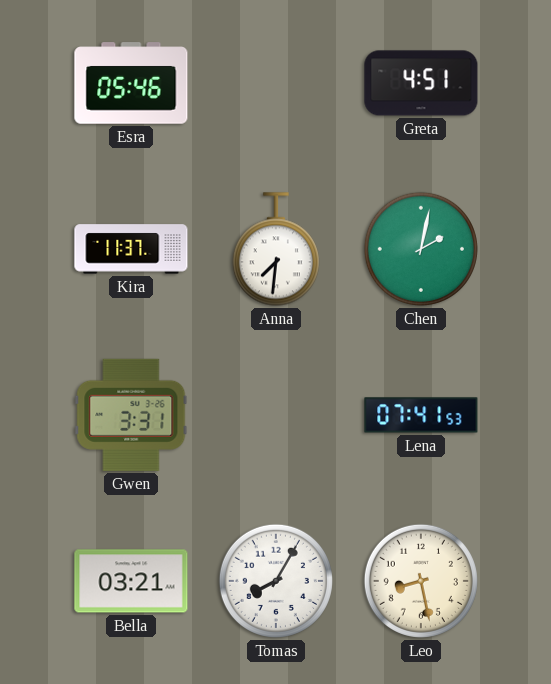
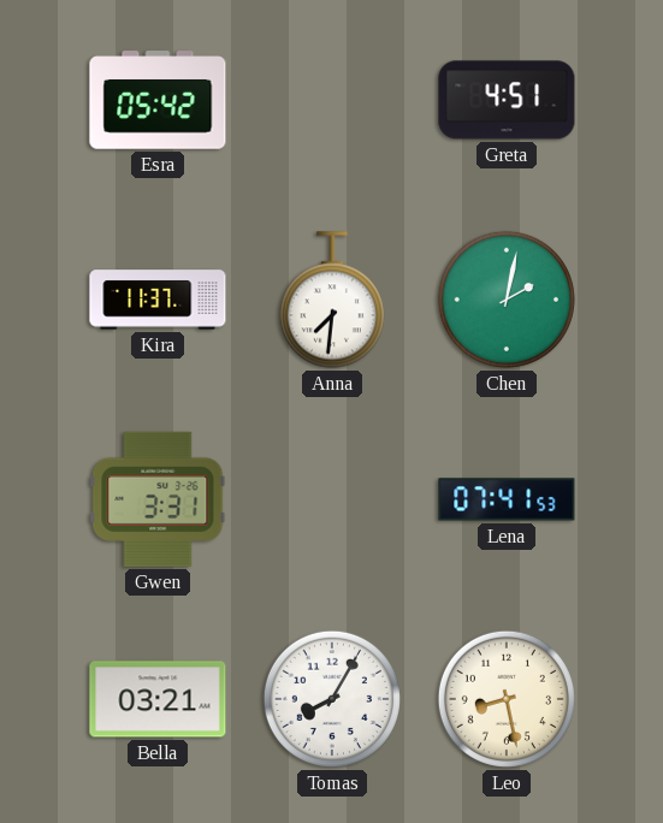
Esra: 05:46 -> 05:42
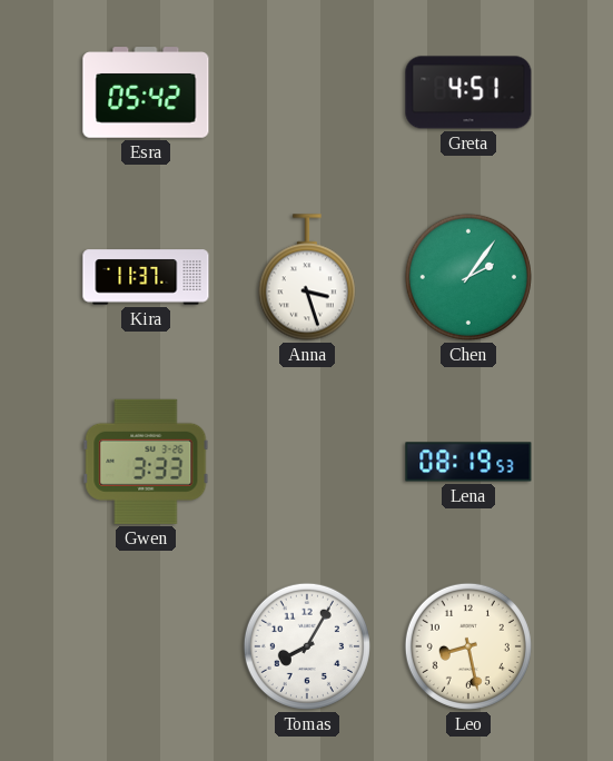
Anna: 7:31 -> 3:27
Chen: 2:02 -> 2:06
Gwen: 3:31 -> 3:33
Lena: 07:41 -> 08:19
Bella: 03:21 -> none
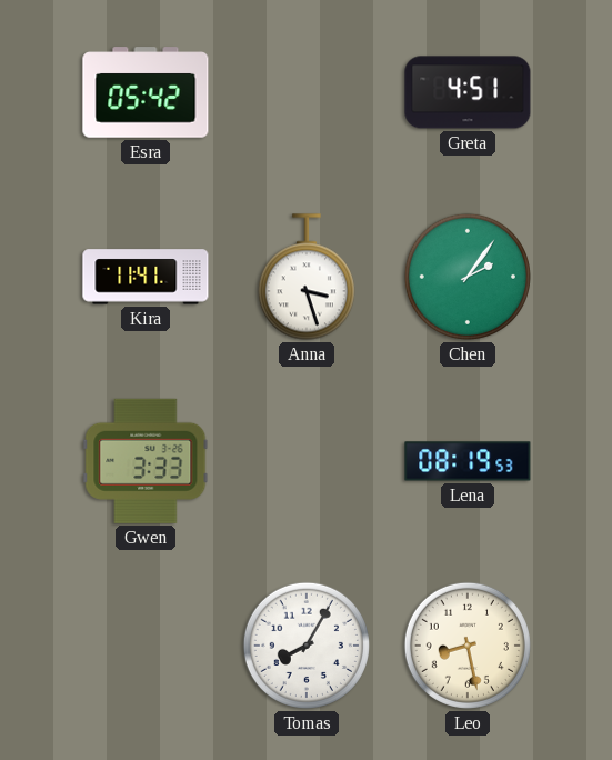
Kira: 11:37 -> 11:41
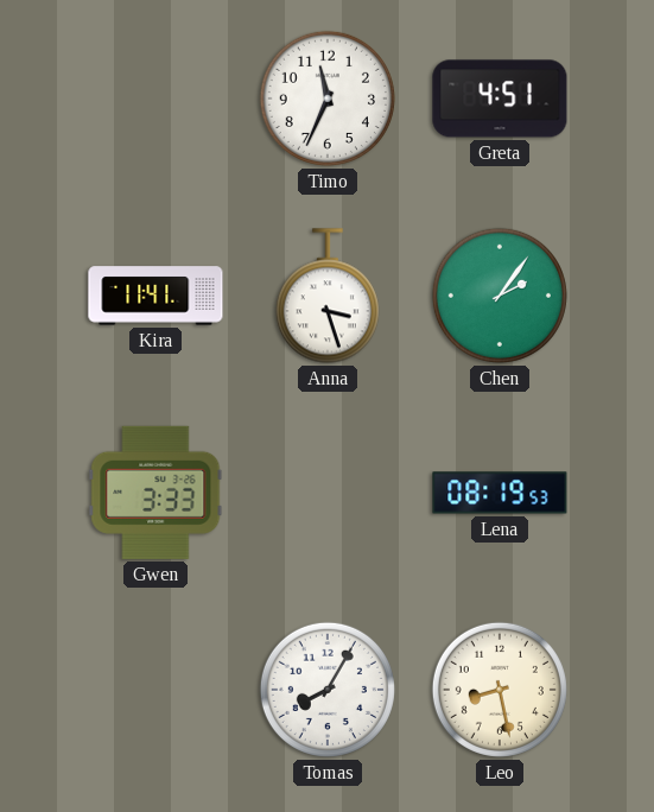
Esra: 05:42 -> none
Timo: none -> 11:34
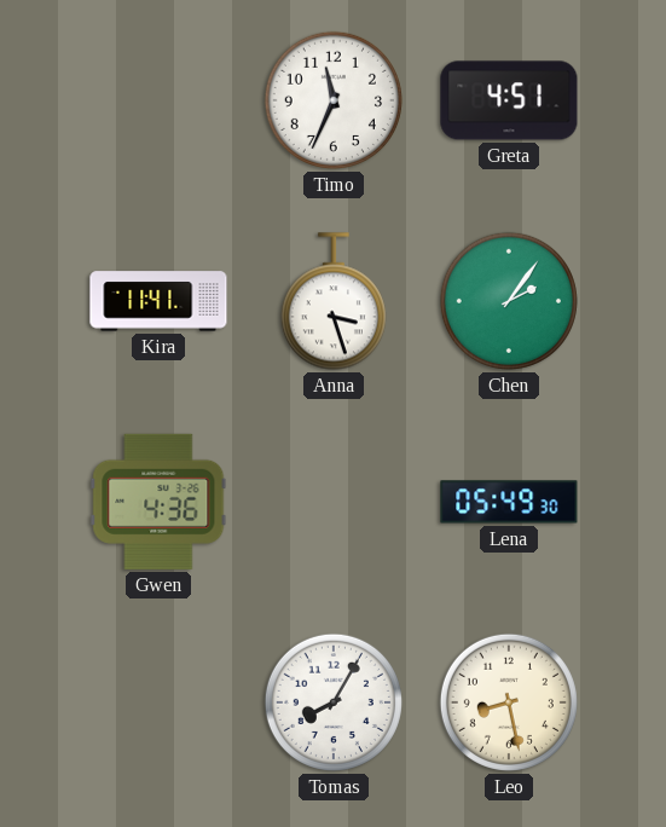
Gwen: 3:33 -> 4:36
Lena: 08:19 -> 05:49
